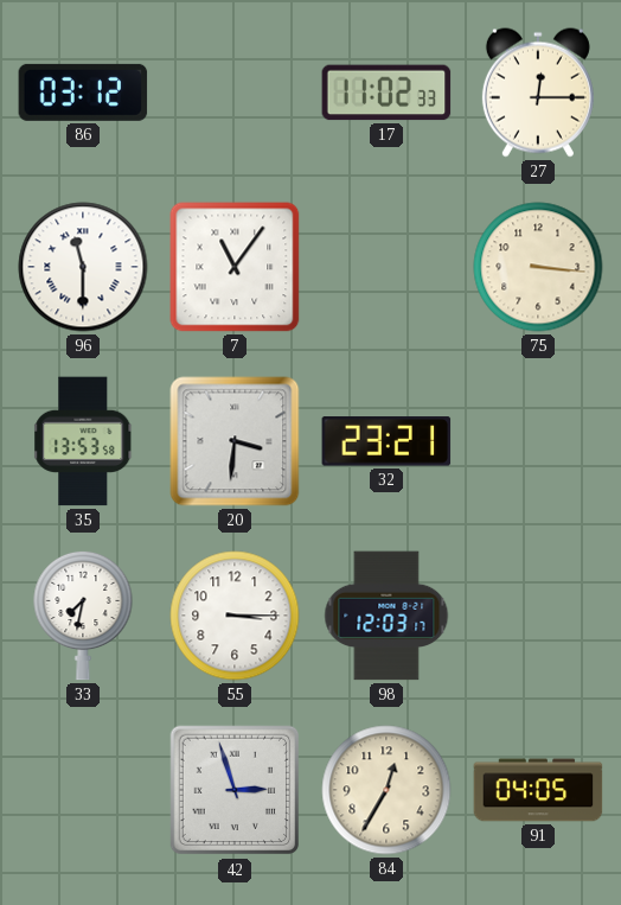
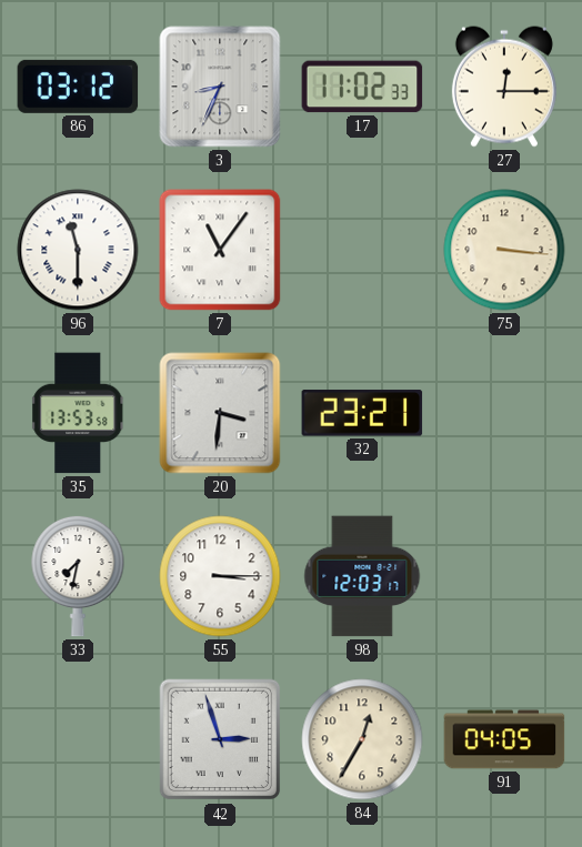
3: none -> 8:34
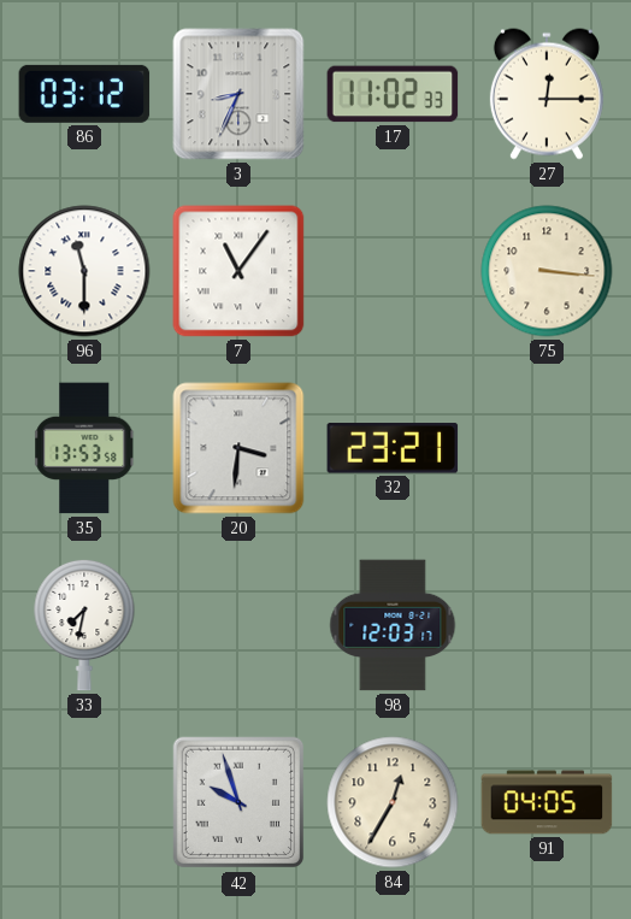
55: 3:15 -> none
42: 2:57 -> 9:57
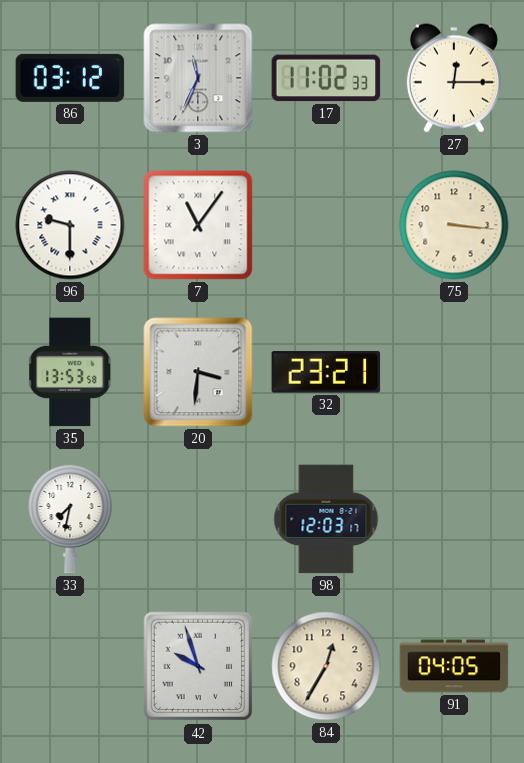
3: 8:34 -> 11:34
96: 11:30 -> 9:30
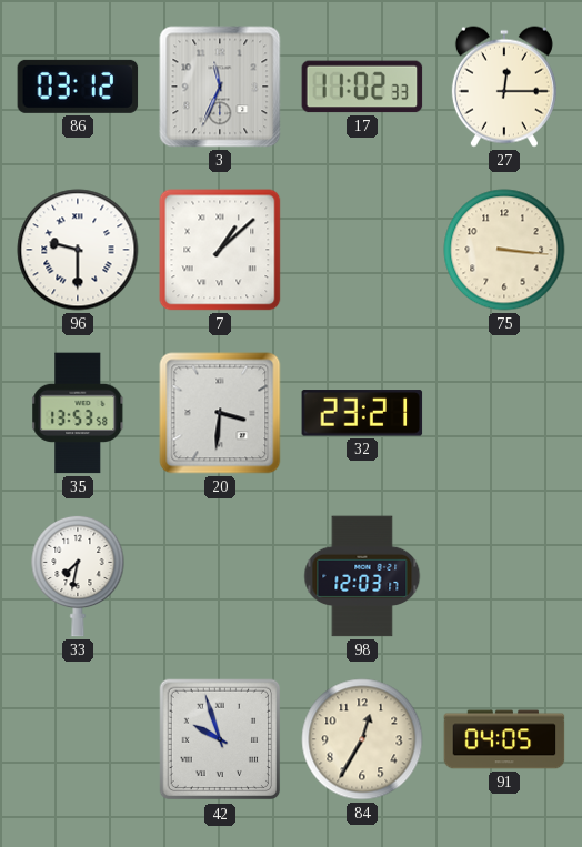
7: 11:06 -> 1:08
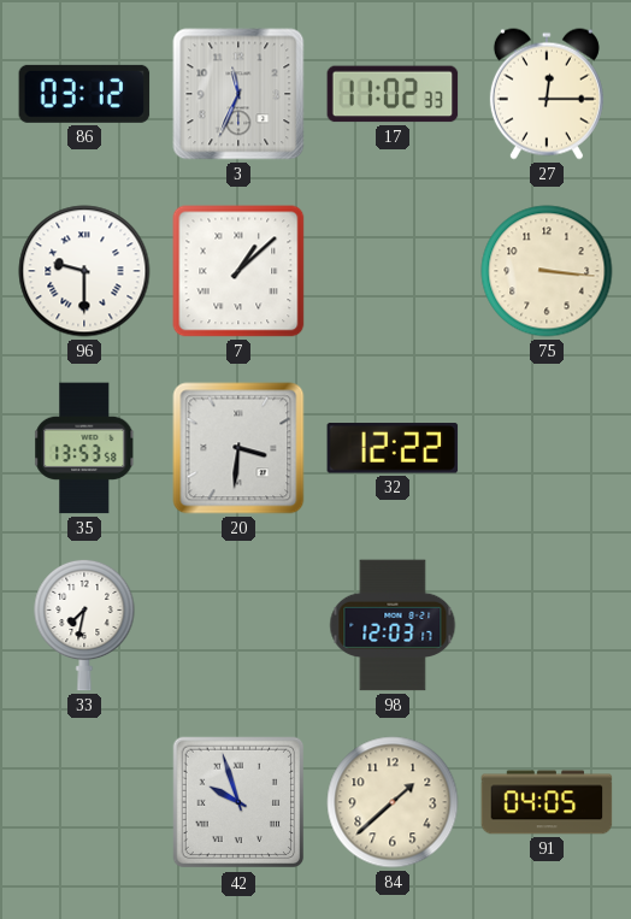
32: 23:21 -> 12:22
84: 12:35 -> 1:38
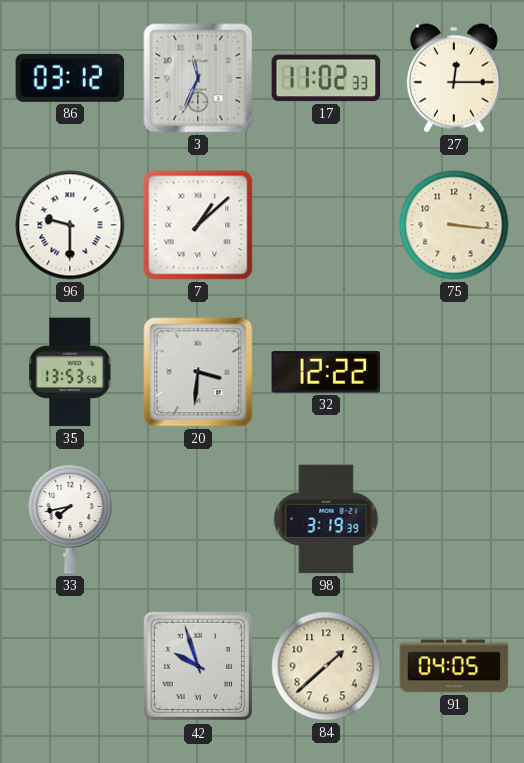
33: 7:32 -> 7:43
98: 12:03 -> 3:19
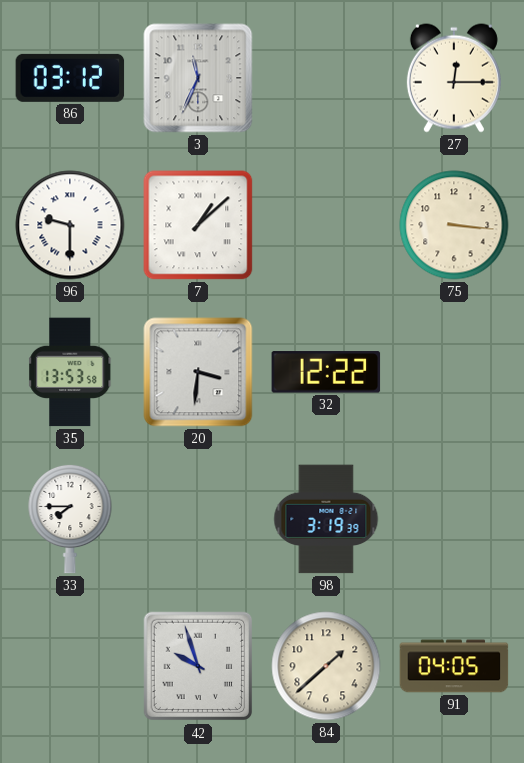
17: 11:02 -> none
33: 7:43 -> 7:45
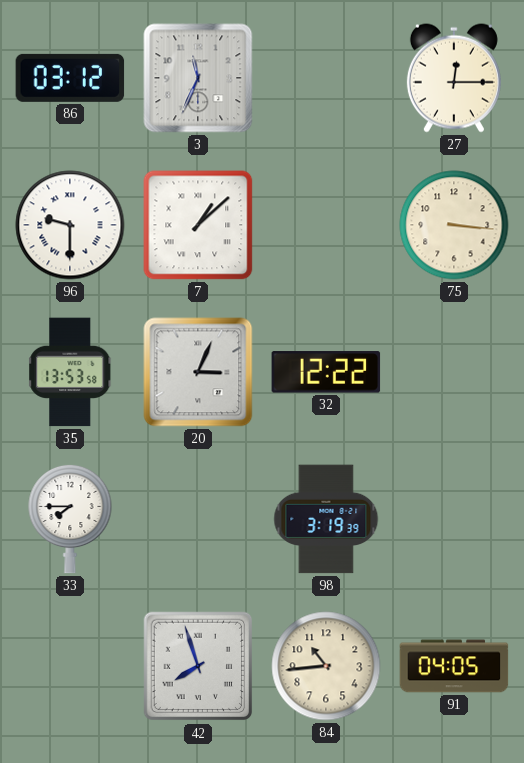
20: 3:31 -> 3:04
42: 9:57 -> 7:57
84: 1:38 -> 10:44
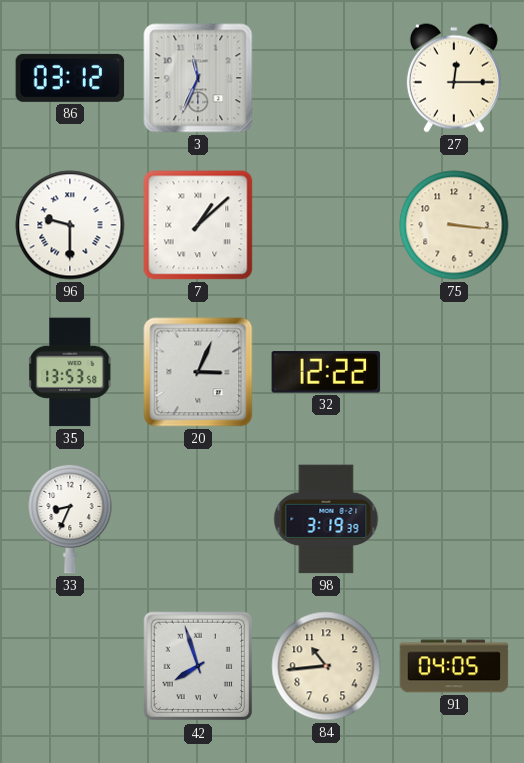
33: 7:45 -> 8:34
